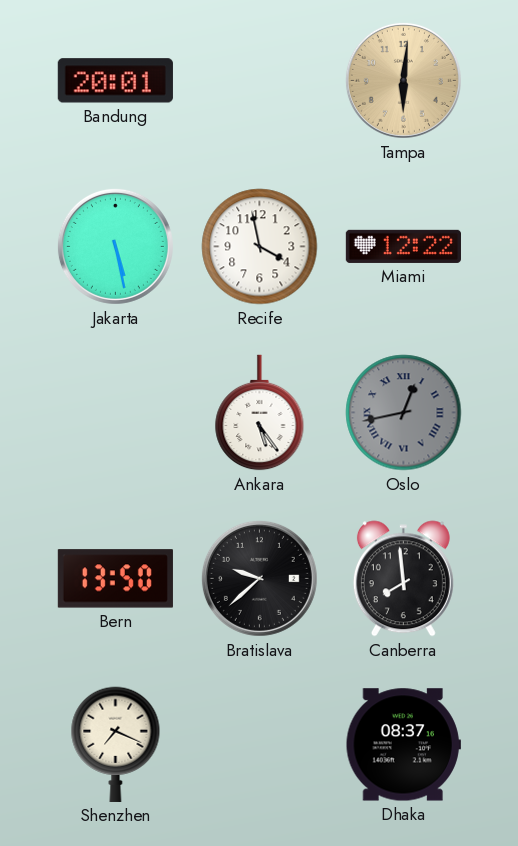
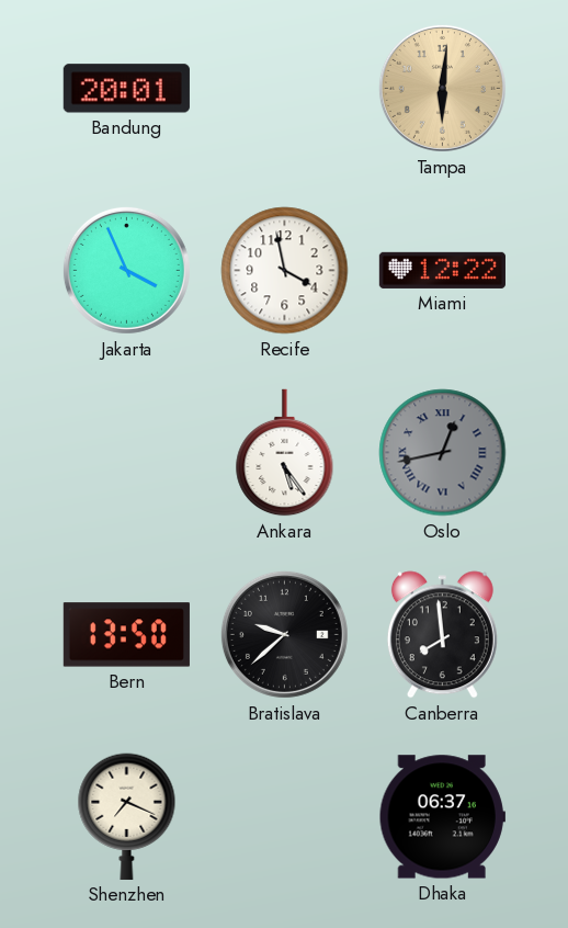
Jakarta: 5:28 -> 3:56
Dhaka: 08:37 -> 06:37
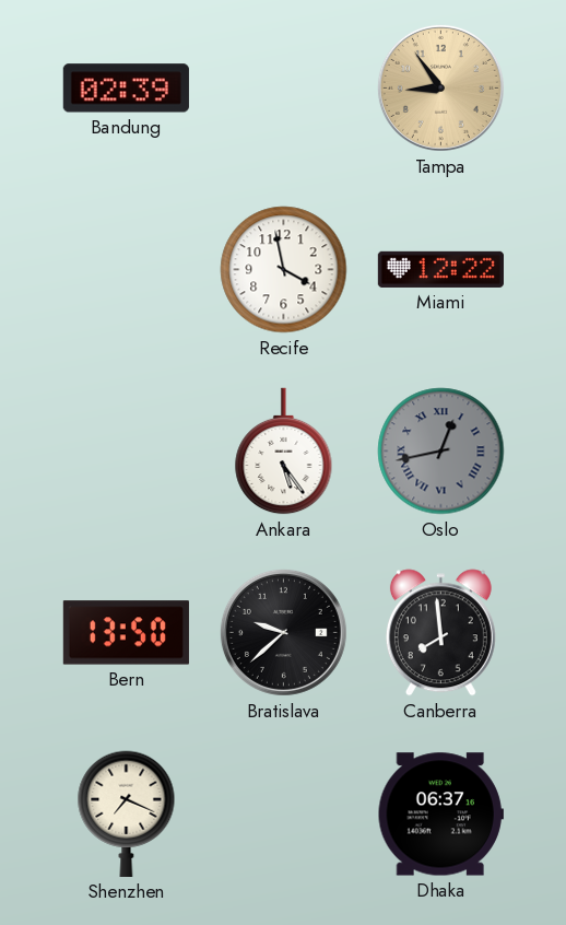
Bandung: 20:01 -> 02:39
Tampa: 6:01 -> 8:54
Jakarta: 3:56 -> none
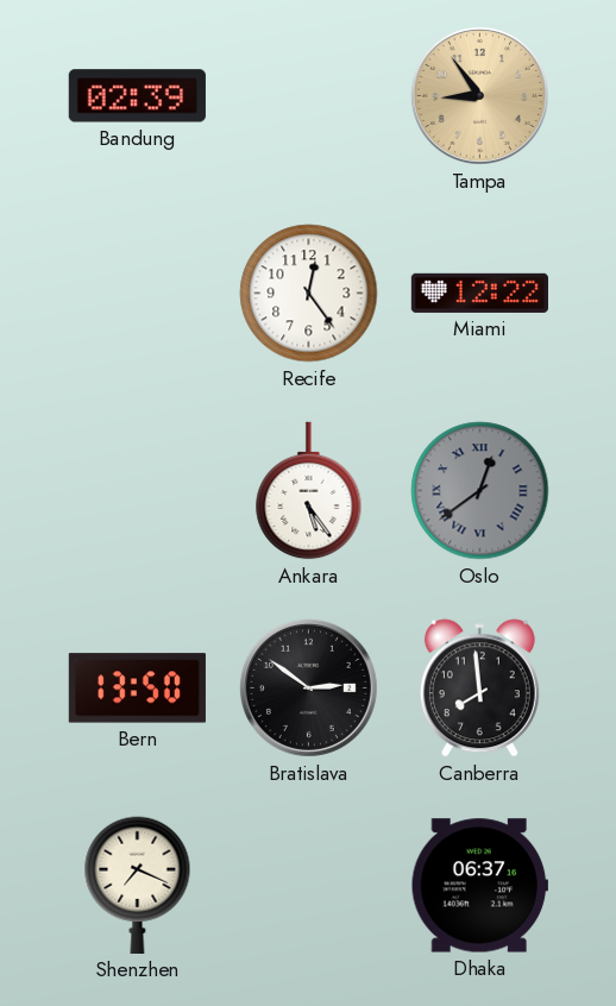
Recife: 3:58 -> 12:24
Oslo: 12:43 -> 12:39
Bratislava: 9:38 -> 2:51
